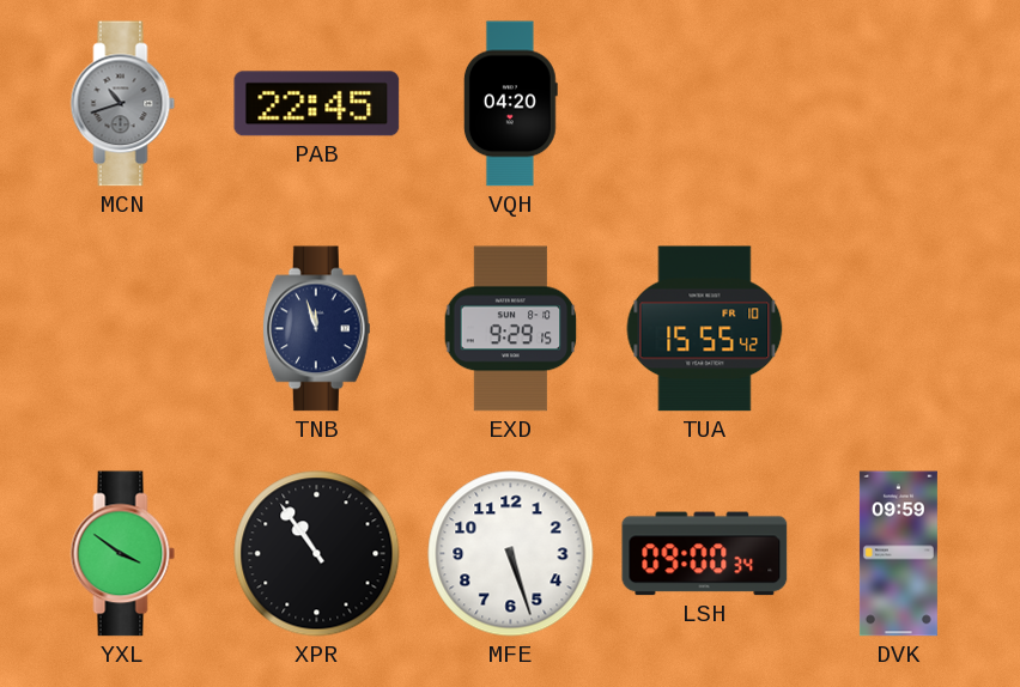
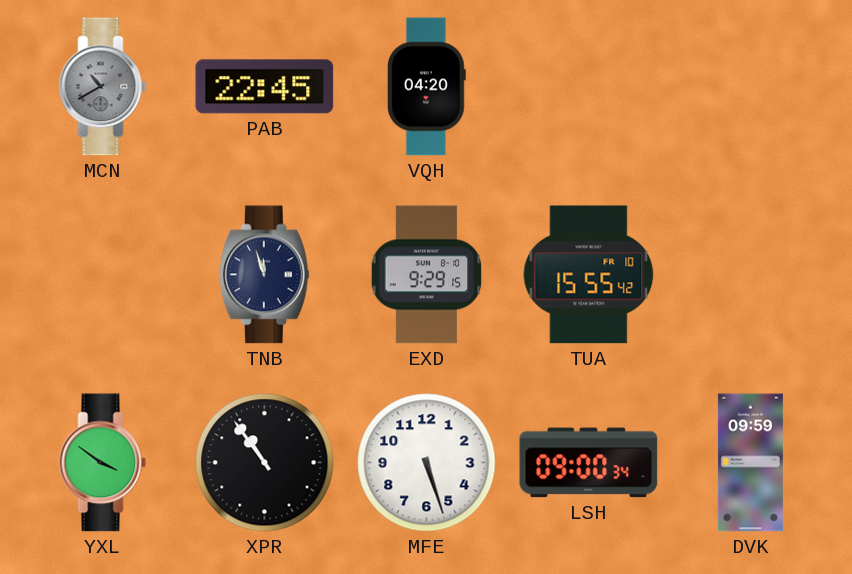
MCN: 10:42 -> 10:40
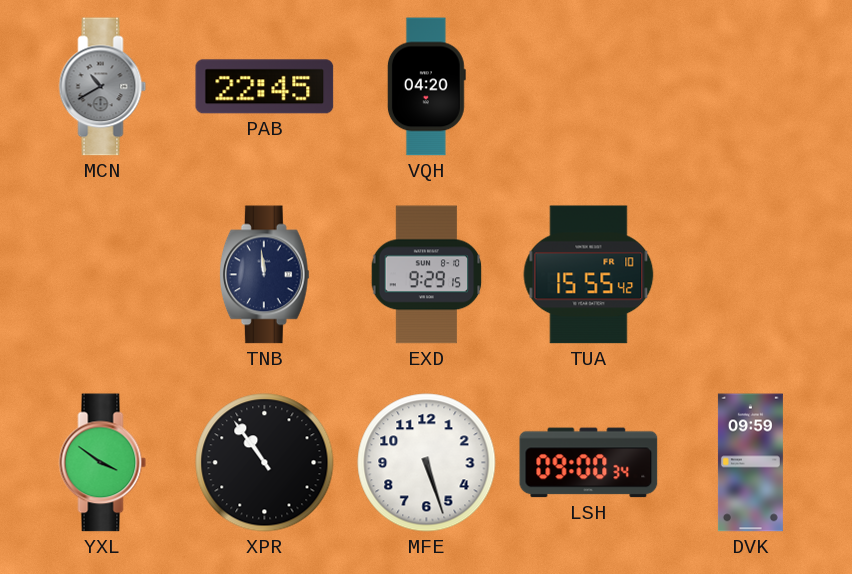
TNB: 11:57 -> 11:59
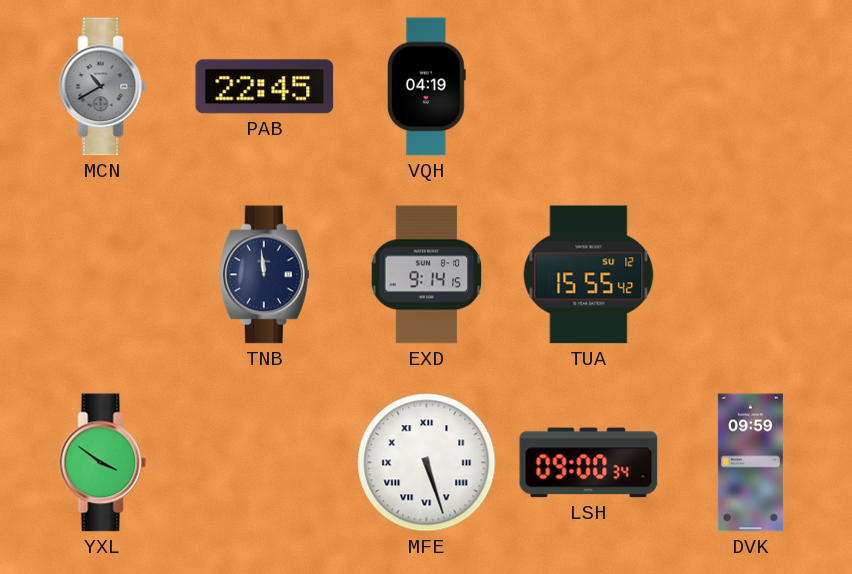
VQH: 04:20 -> 04:19
EXD: 9:29 -> 9:14
TUA date: FR 10 -> SU 12
XPR: 10:54 -> none
MFE numerals: Arabic -> Roman
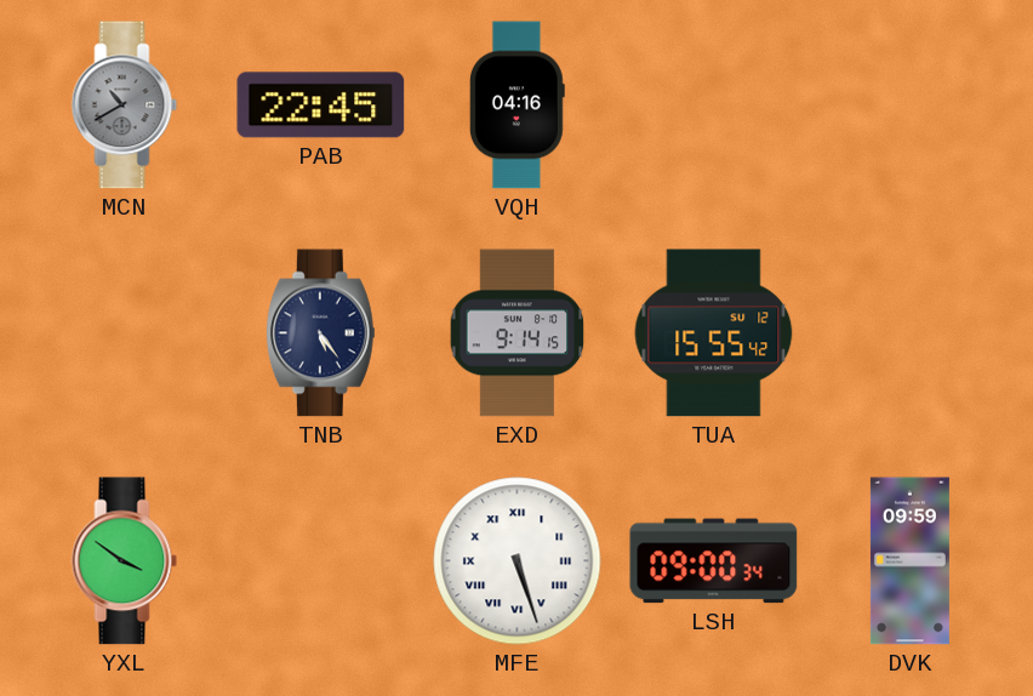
VQH: 04:19 -> 04:16
TNB: 11:59 -> 5:24
